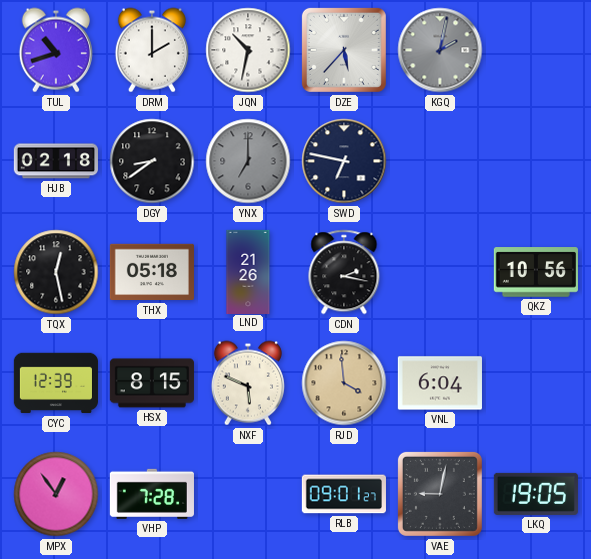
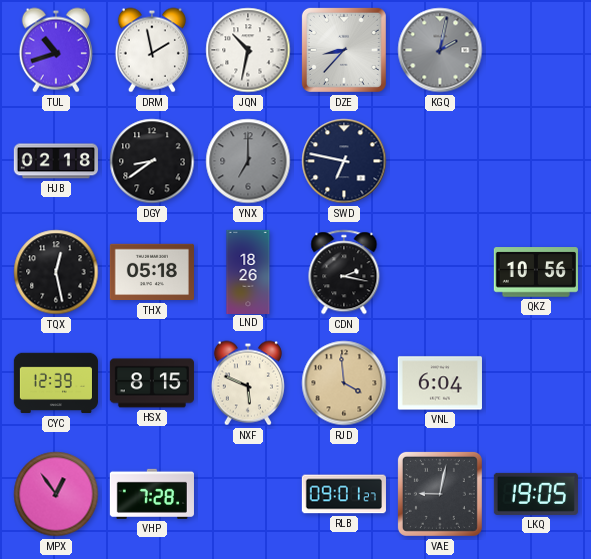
DRM: 2:00 -> 1:58
DZE: 5:37 -> 8:37
LND: 21:26 -> 18:26
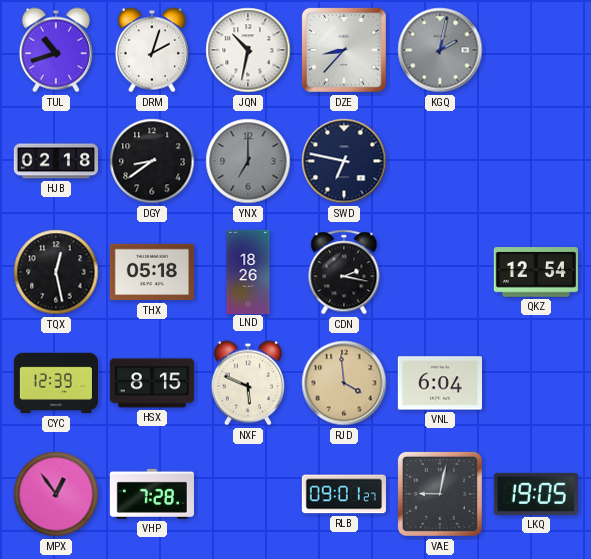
DRM: 1:58 -> 2:03
QKZ: 10:56 -> 12:54
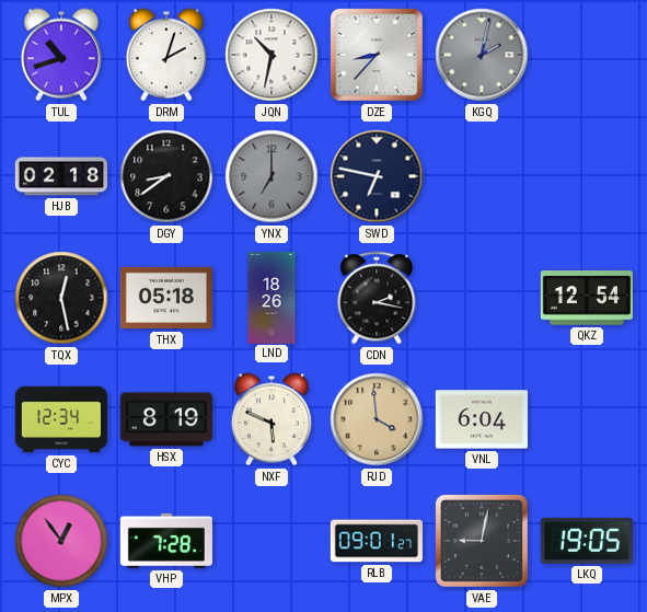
CYC: 12:39 -> 12:34
HSX: 8:15 -> 8:19
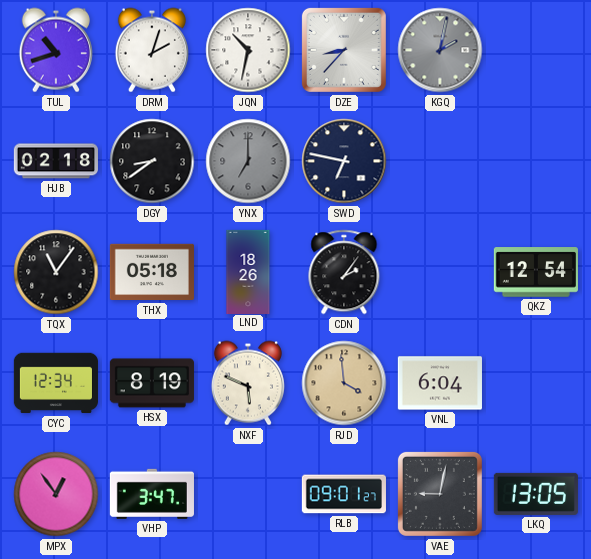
TQX: 12:28 -> 11:06
CDN: 2:17 -> 2:06
VHP: 7:28 -> 3:47
LKQ: 19:05 -> 13:05
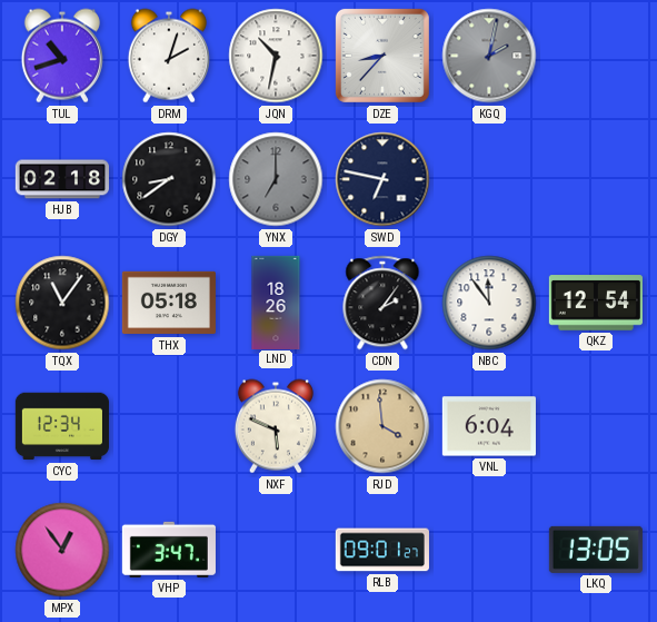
NBC: none -> 11:54
HSX: 8:19 -> none
VAE: 9:02 -> none
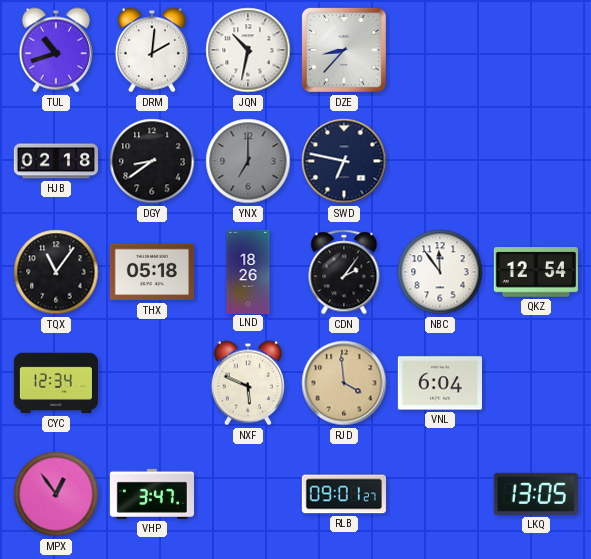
DRM: 2:03 -> 2:01
KGQ: 2:02 -> none
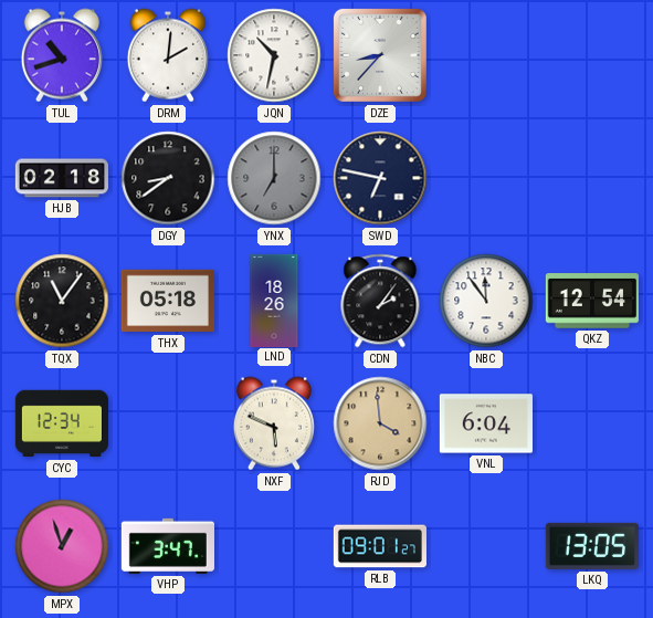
MPX: 12:54 -> 12:57
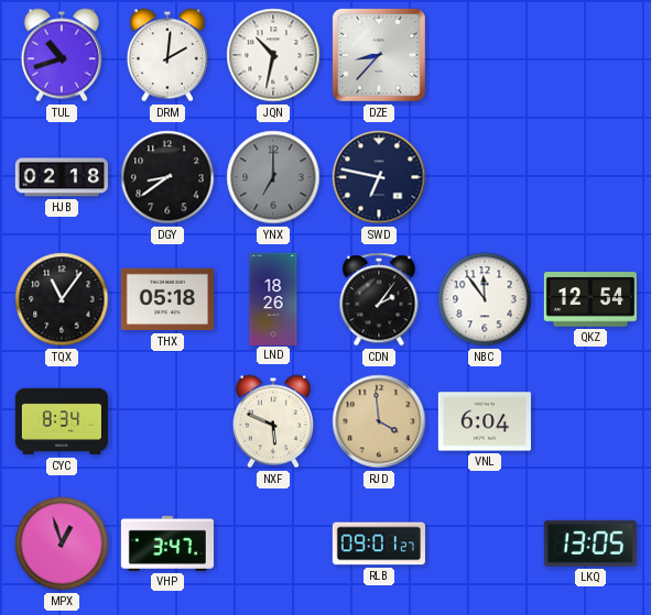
CYC: 12:34 -> 8:34
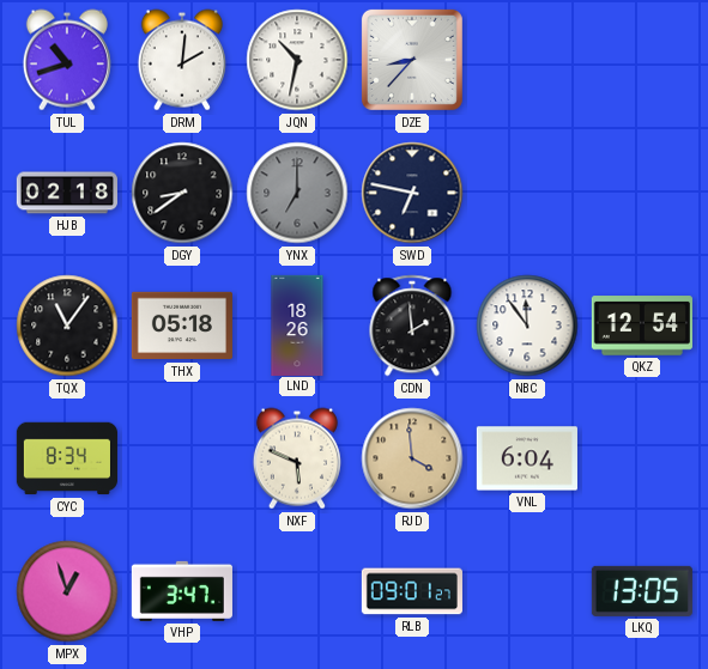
CDN: 2:06 -> 1:59
